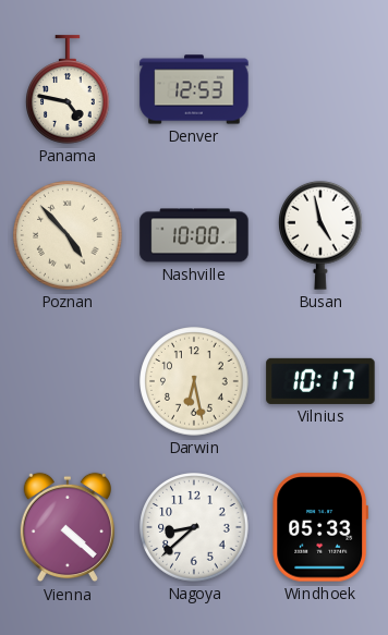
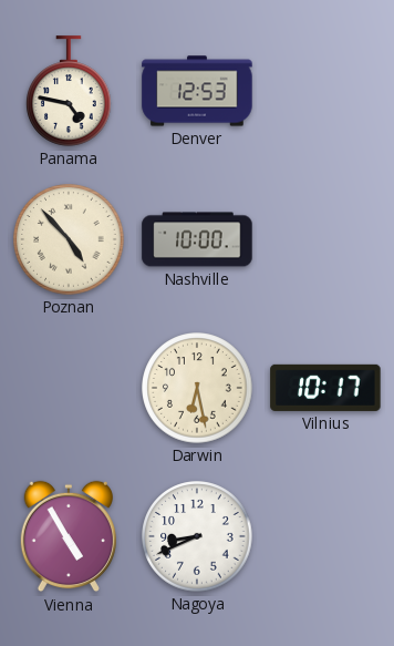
Busan: 4:58 -> none
Vienna: 4:22 -> 4:55
Nagoya: 8:38 -> 8:41
Windhoek: 05:33 -> none
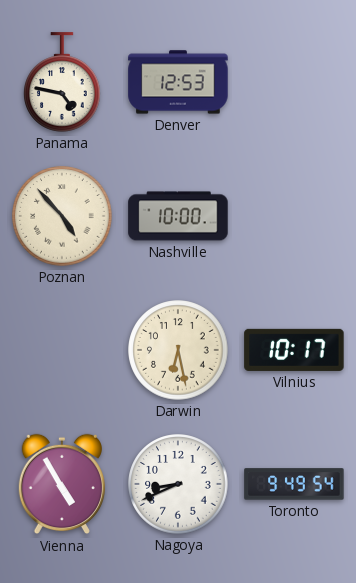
Toronto: none -> 9:49
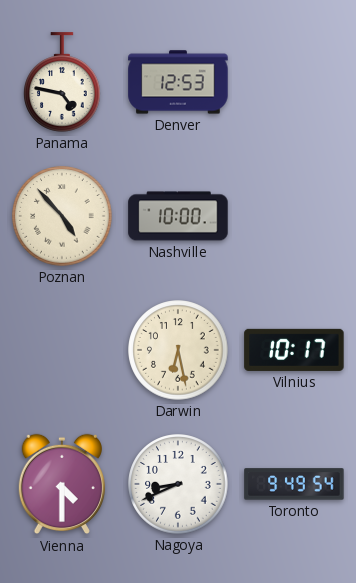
Vienna: 4:55 -> 4:30
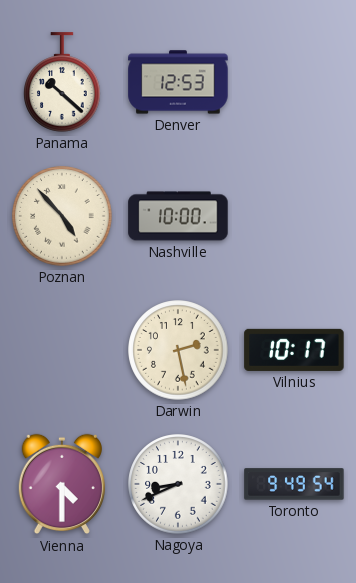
Panama: 4:47 -> 10:22
Darwin: 6:28 -> 2:28
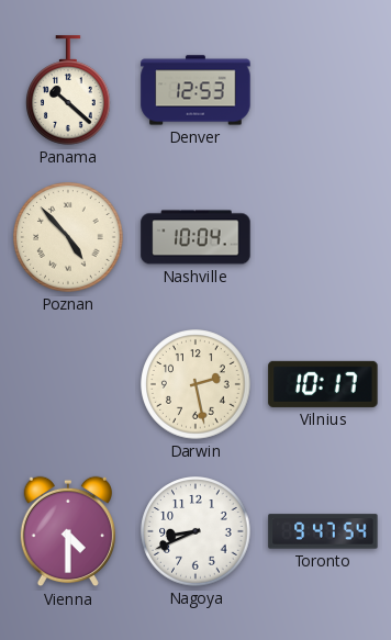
Nashville: 10:00 -> 10:04
Toronto: 9:49 -> 9:47
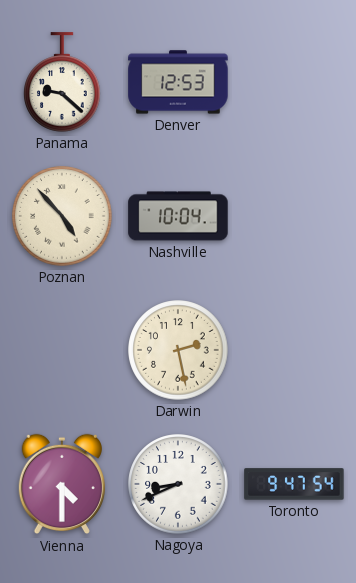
Panama: 10:22 -> 9:22
Vilnius: 10:17 -> none
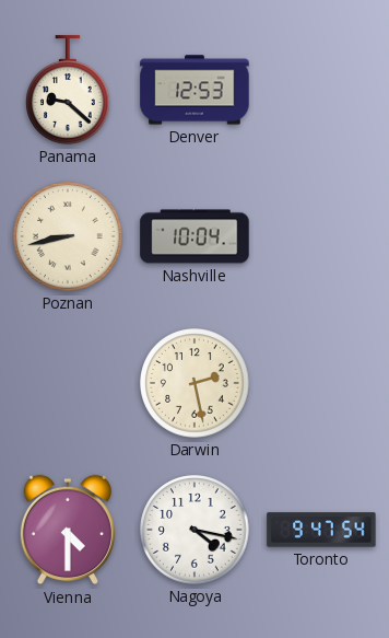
Poznan: 4:53 -> 8:43
Nagoya: 8:41 -> 4:17
